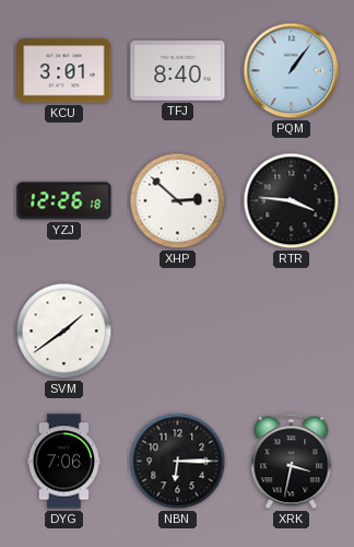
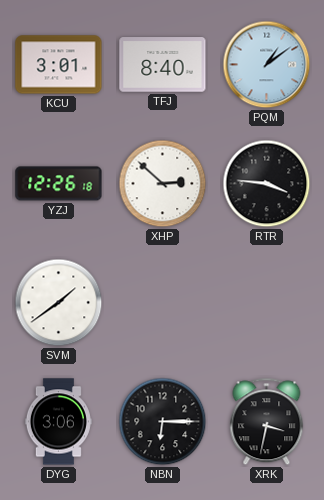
PQM: 1:06 -> 1:09
DYG: 7:06 -> 3:06
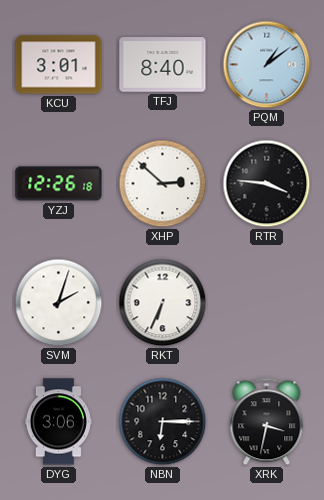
SVM: 1:39 -> 2:03
RKT: none -> 6:34
